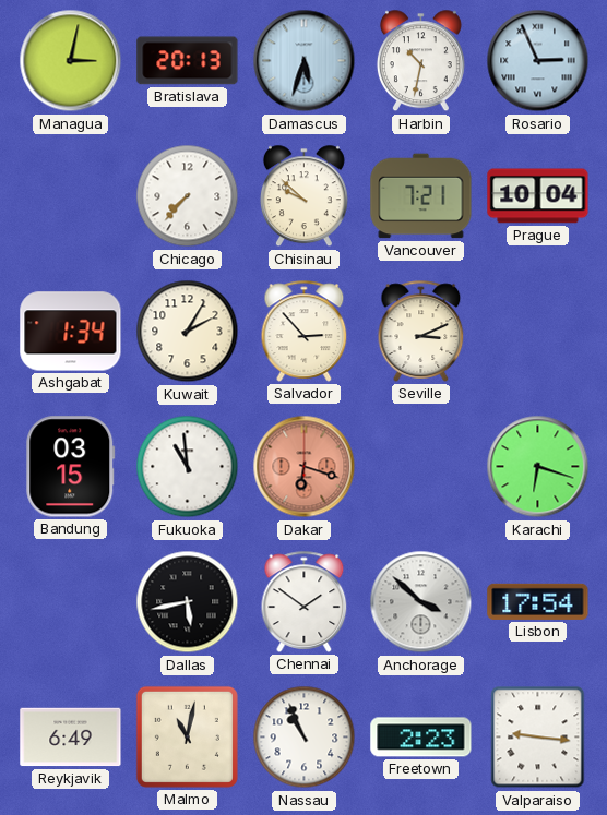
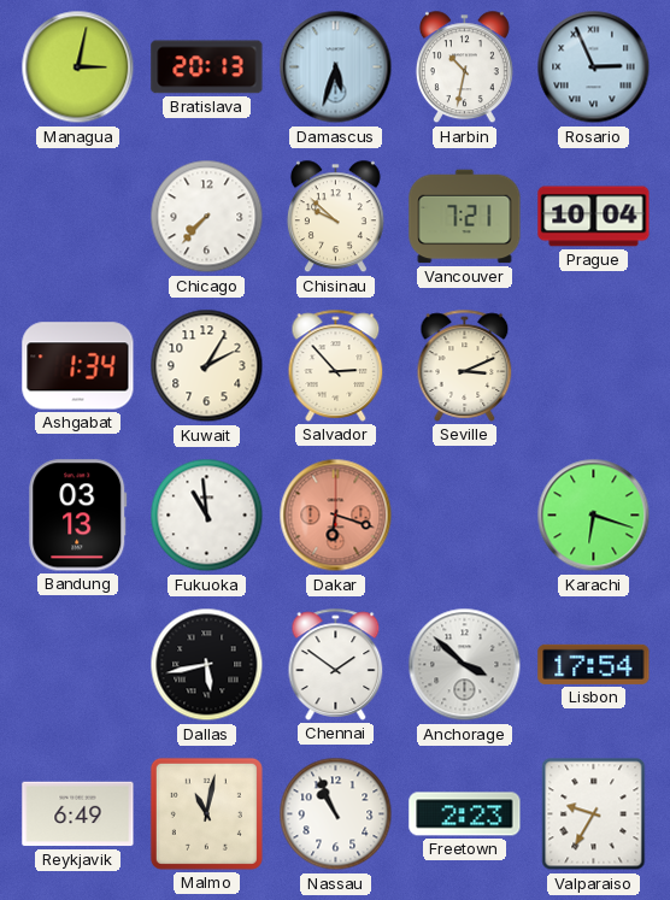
Bandung: 03:15 -> 03:13
Valparaiso: 9:16 -> 9:35
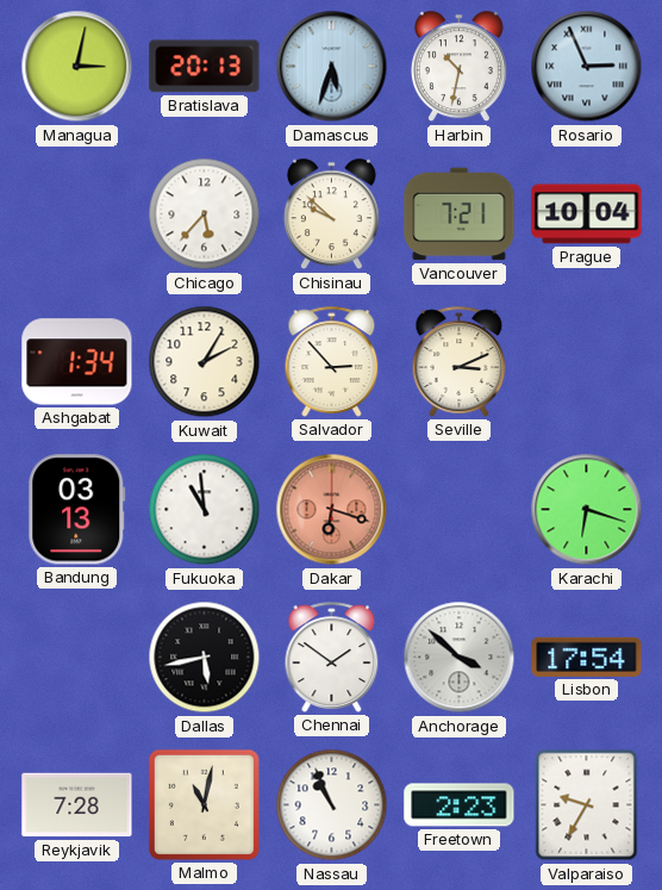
Chicago: 7:37 -> 5:37
Reykjavik: 6:49 -> 7:28
